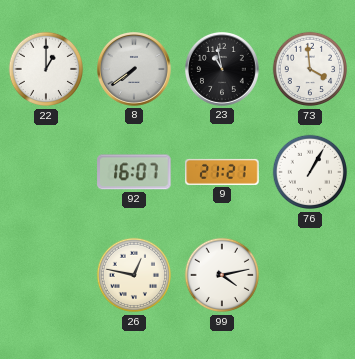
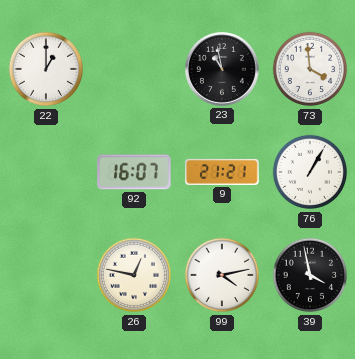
8: 7:39 -> none
39: none -> 3:58
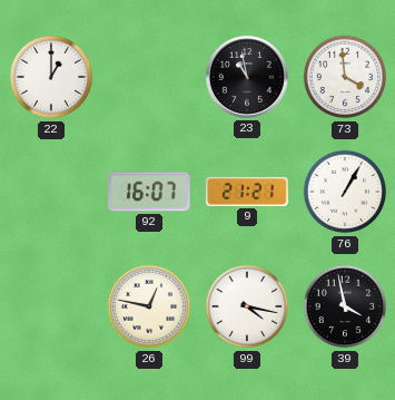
99: 4:13 -> 4:17
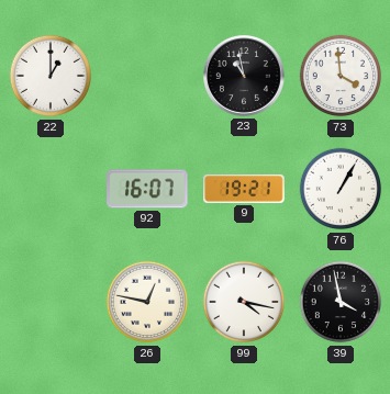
9: 21:21 -> 19:21
